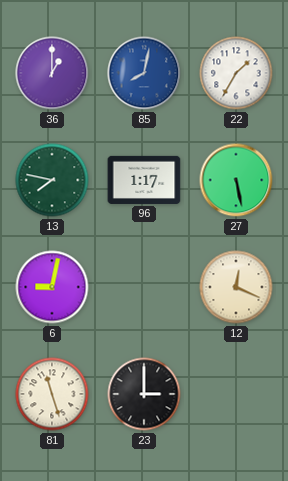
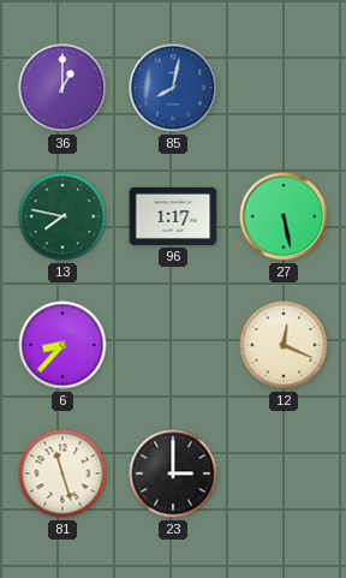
22: 1:35 -> none
6: 9:02 -> 8:37
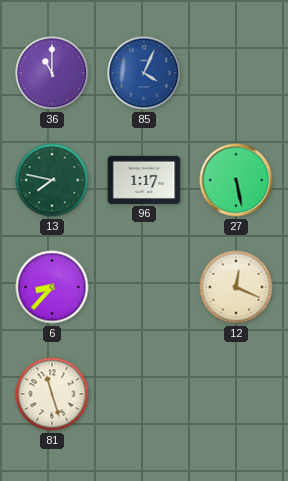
36: 1:00 -> 11:00
85: 8:02 -> 4:04
23: 3:00 -> none
